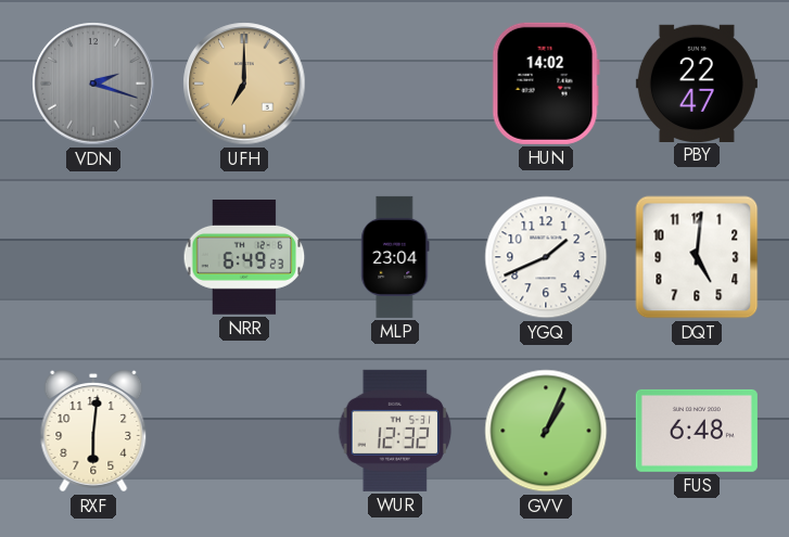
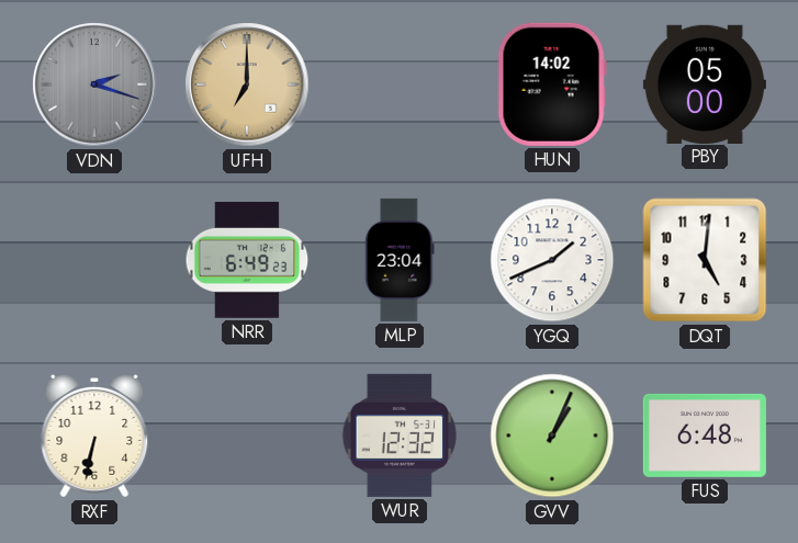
PBY: 22:47 -> 05:00
RXF: 6:01 -> 6:32
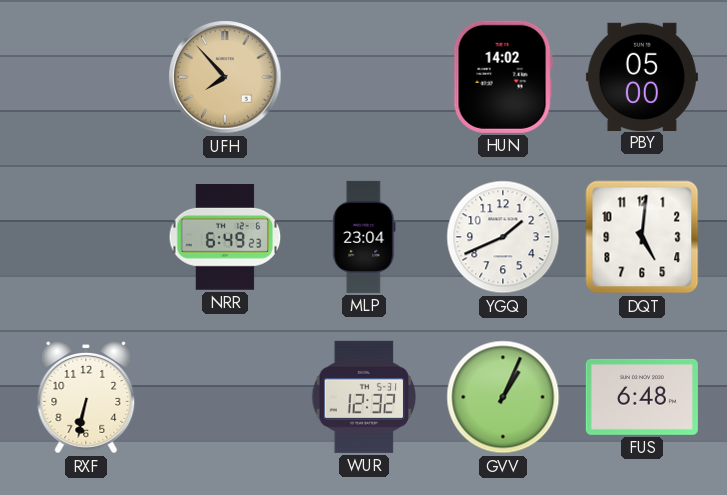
VDN: 2:18 -> none
UFH: 7:00 -> 7:53
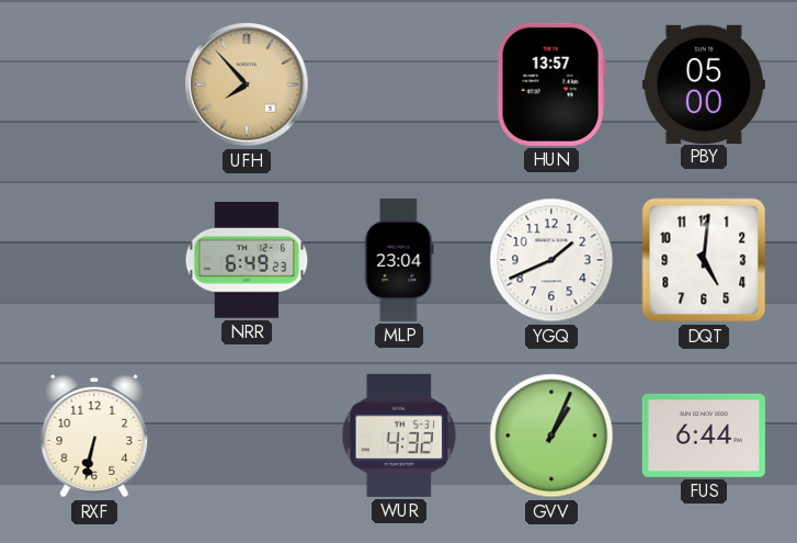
HUN: 14:02 -> 13:57
WUR: 12:32 -> 4:32
FUS: 6:48 -> 6:44
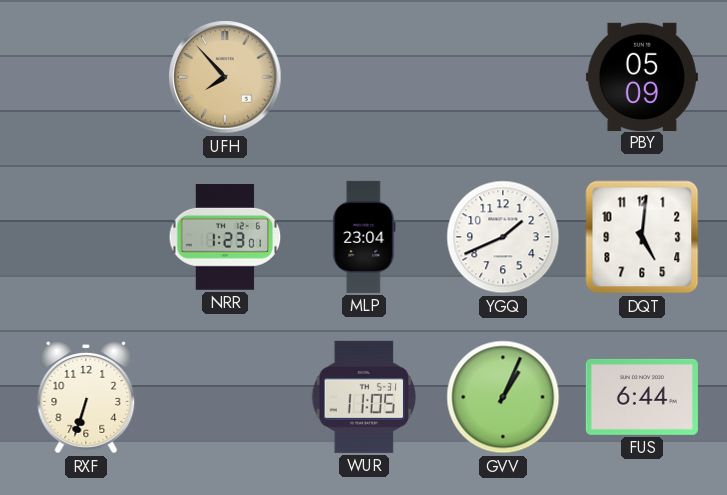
HUN: 13:57 -> none
PBY: 05:00 -> 05:09
NRR: 6:49 -> 1:23
RXF: 6:32 -> 6:33
WUR: 4:32 -> 11:05
